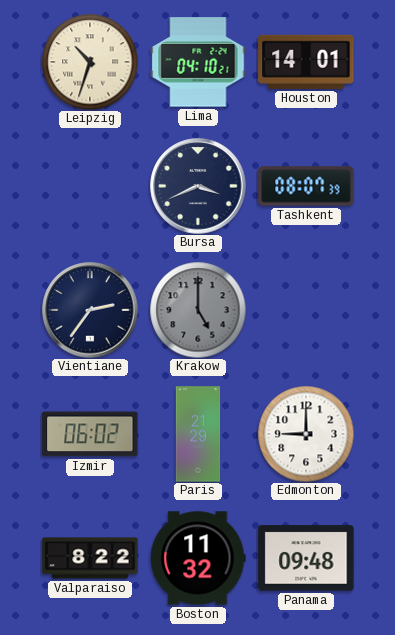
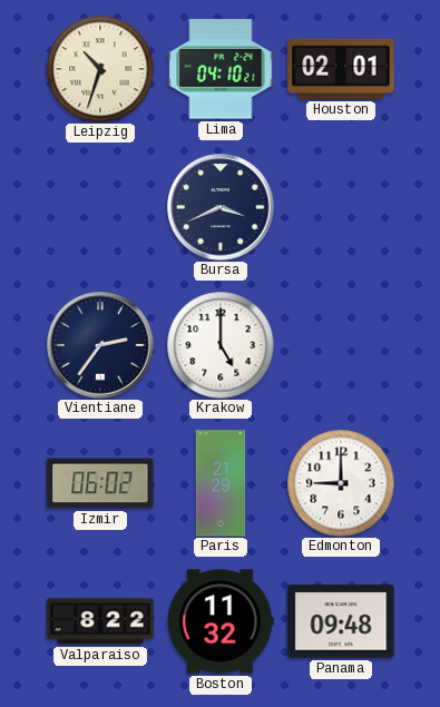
Houston: 14:01 -> 02:01
Tashkent: 08:07 -> none
Krakow dial: grey -> white
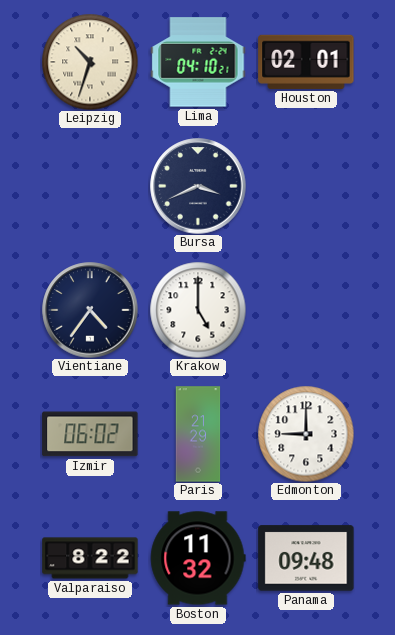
Vientiane: 2:36 -> 4:36
